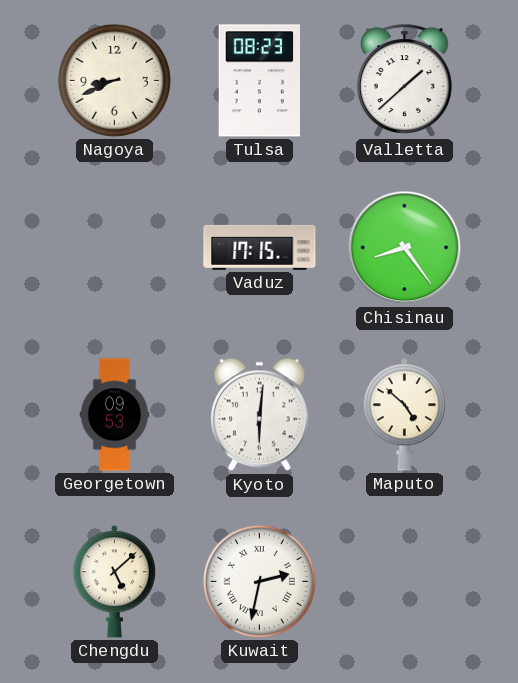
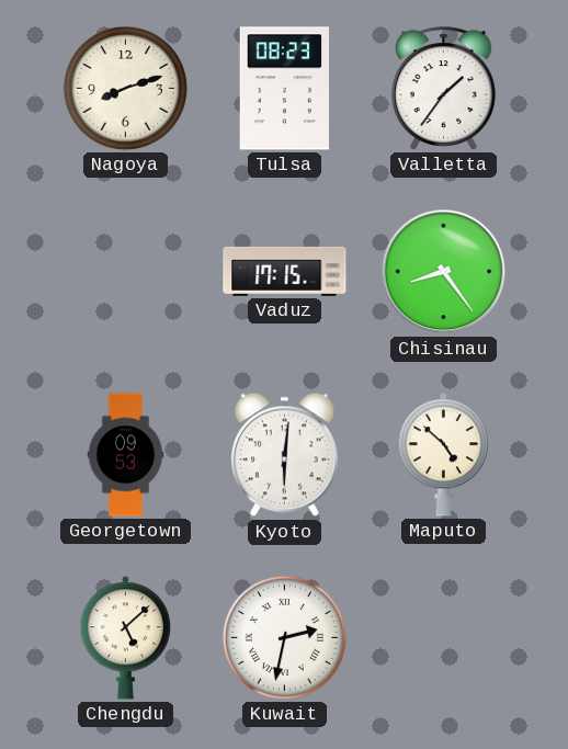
Nagoya: 8:41 -> 8:12
Valletta: 1:38 -> 1:36
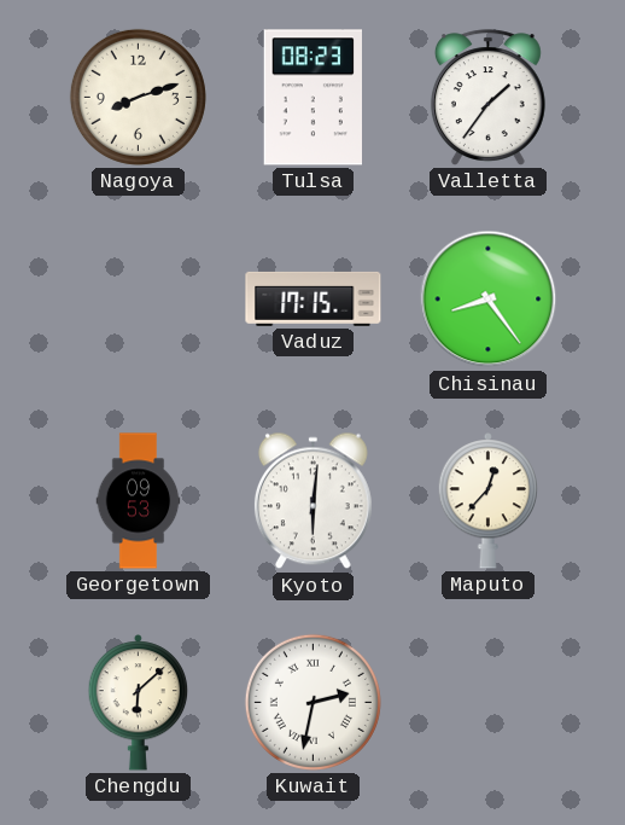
Maputo: 4:52 -> 12:37
Chengdu: 5:08 -> 6:08
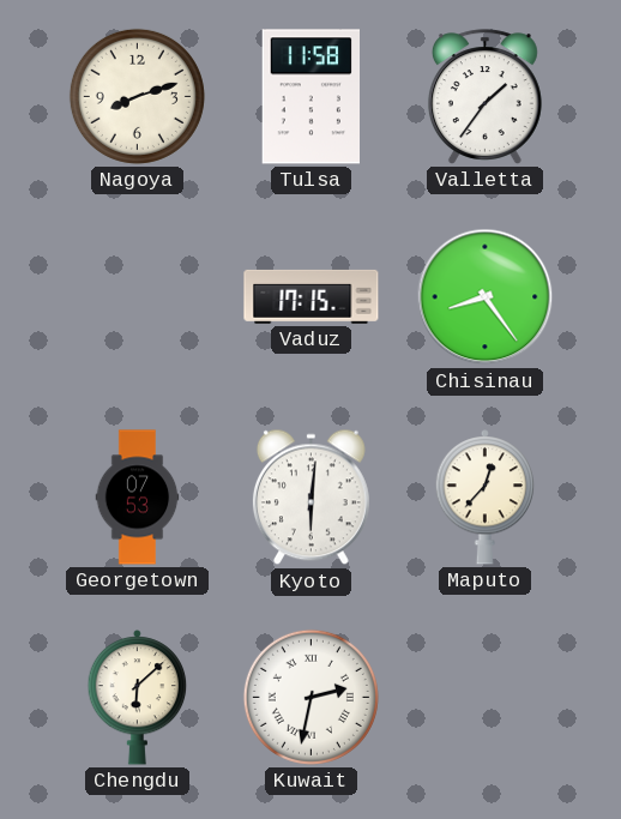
Tulsa: 08:23 -> 11:58
Georgetown: 09:53 -> 07:53
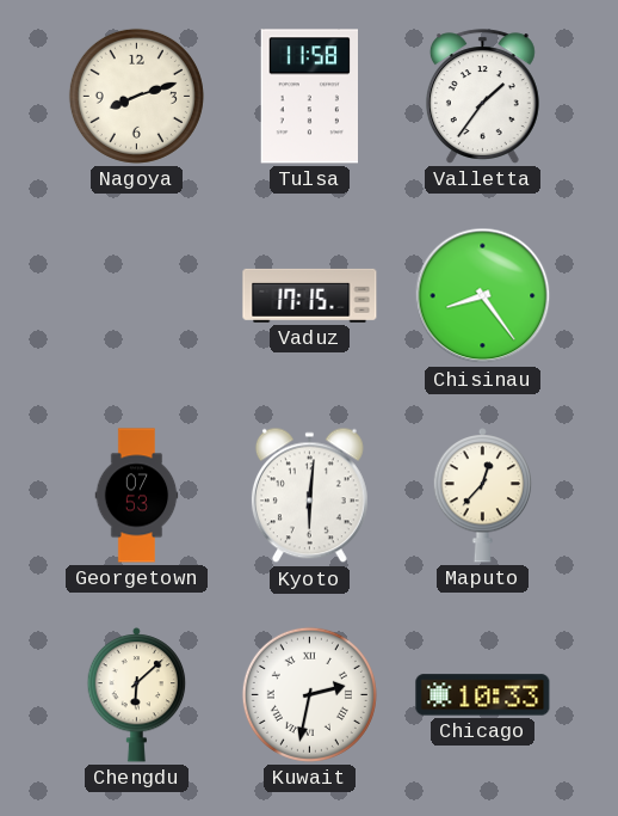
Chicago: none -> 10:33
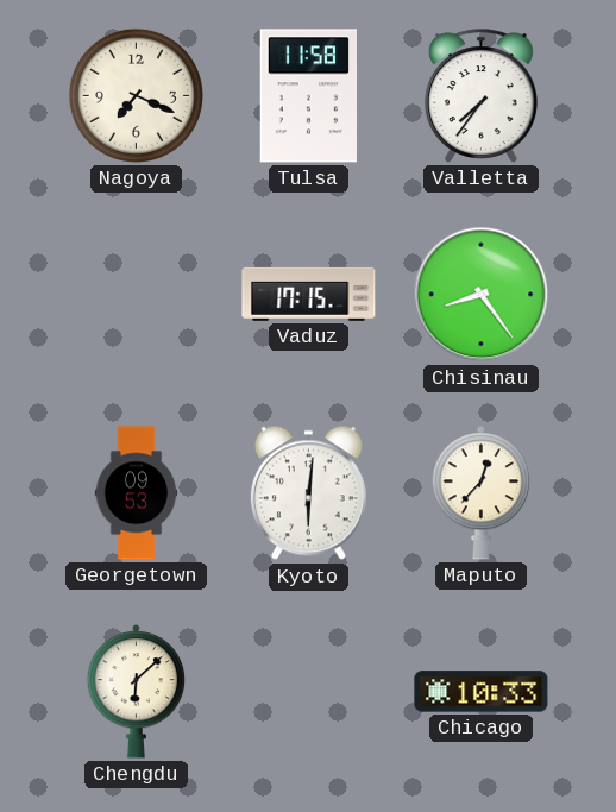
Nagoya: 8:12 -> 7:19
Valletta: 1:36 -> 7:36
Georgetown: 07:53 -> 09:53
Kuwait: 2:32 -> none
